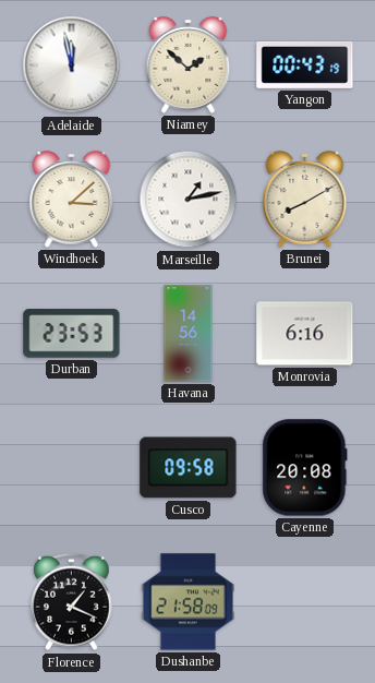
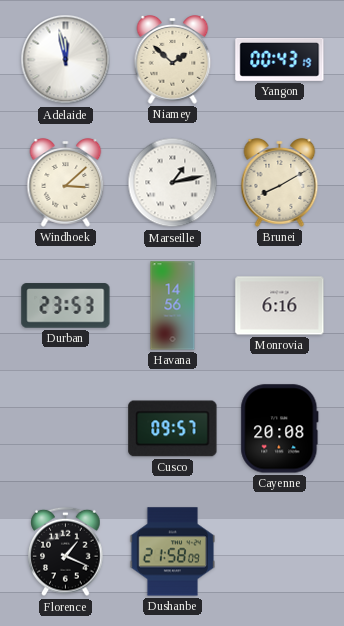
Cusco: 09:58 -> 09:57
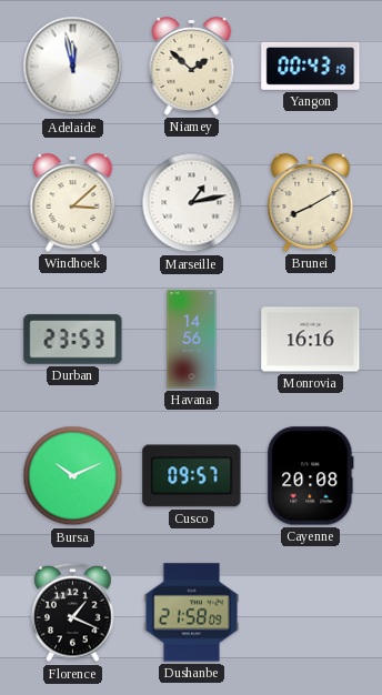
Monrovia: 6:16 -> 16:16
Bursa: none -> 10:11
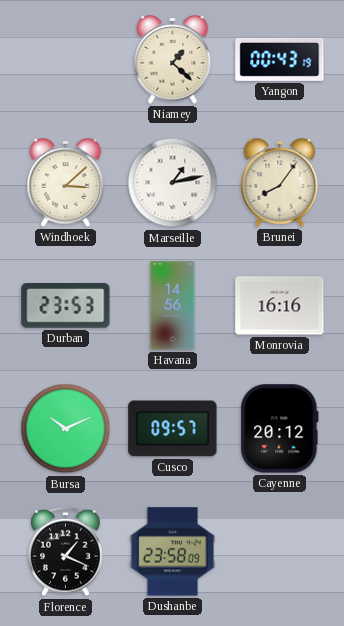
Adelaide: 11:58 -> none
Niamey: 1:52 -> 1:22
Brunei: 8:10 -> 8:06
Cayenne: 20:08 -> 20:12
Dushanbe: 21:58 -> 23:58
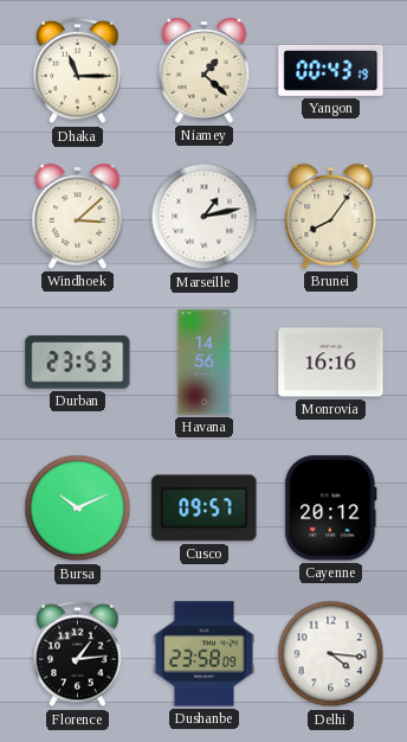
Dhaka: none -> 11:15
Florence: 1:19 -> 1:14
Delhi: none -> 4:16
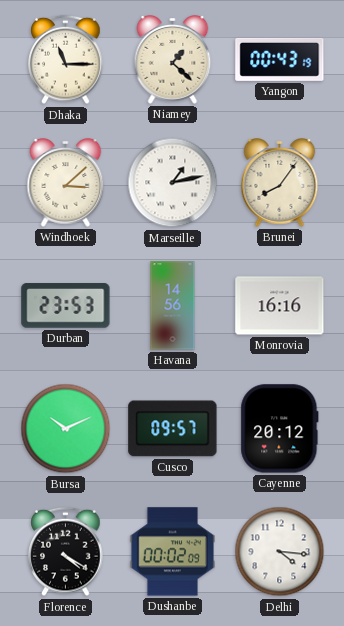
Florence: 1:14 -> 4:20
Dushanbe: 23:58 -> 00:02
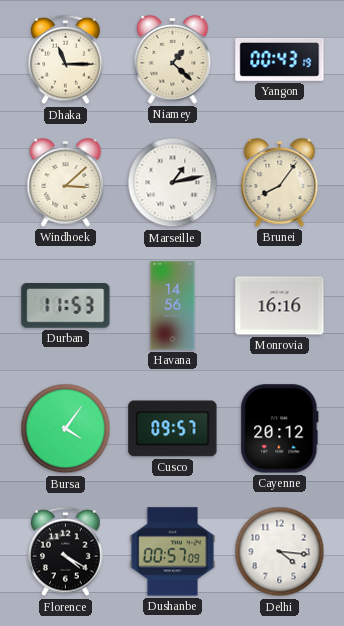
Durban: 23:53 -> 11:53
Bursa: 10:11 -> 4:06
Dushanbe: 00:02 -> 00:57
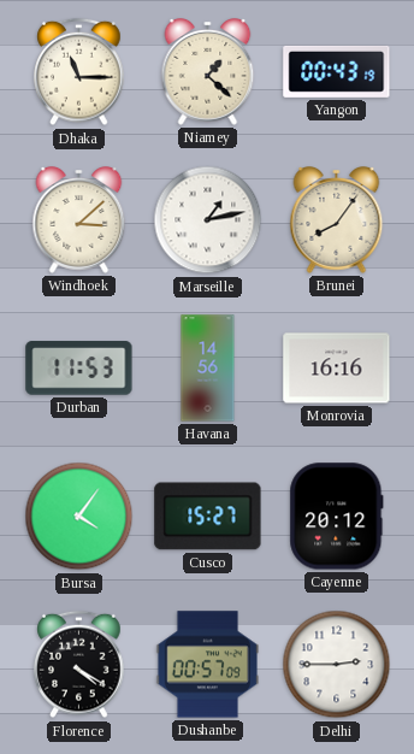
Cusco: 09:57 -> 15:27
Delhi: 4:16 -> 2:45
